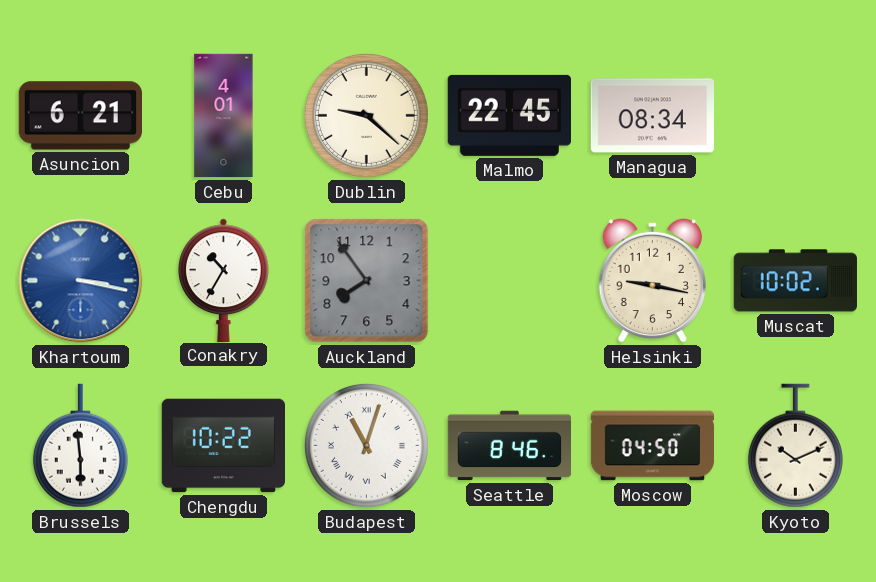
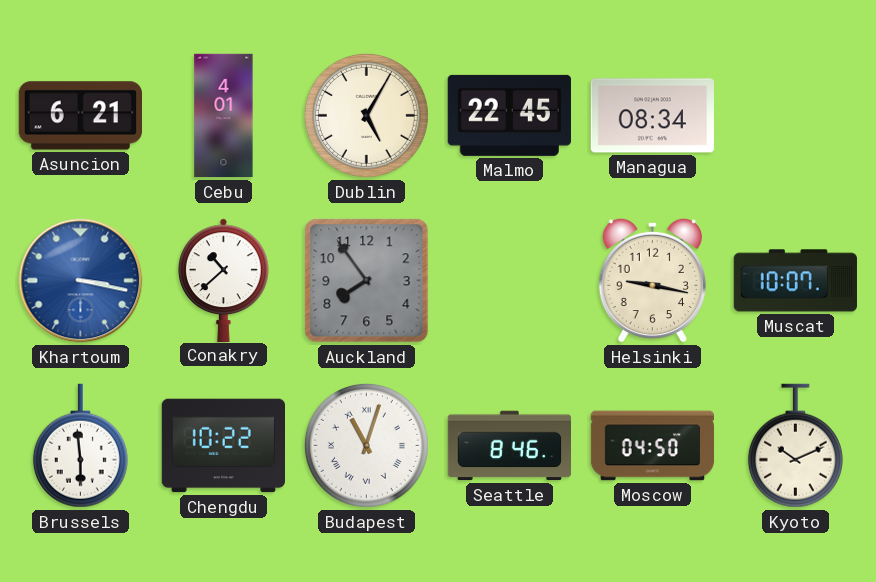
Dublin: 9:22 -> 5:05
Conakry: 10:35 -> 10:38
Muscat: 10:02 -> 10:07
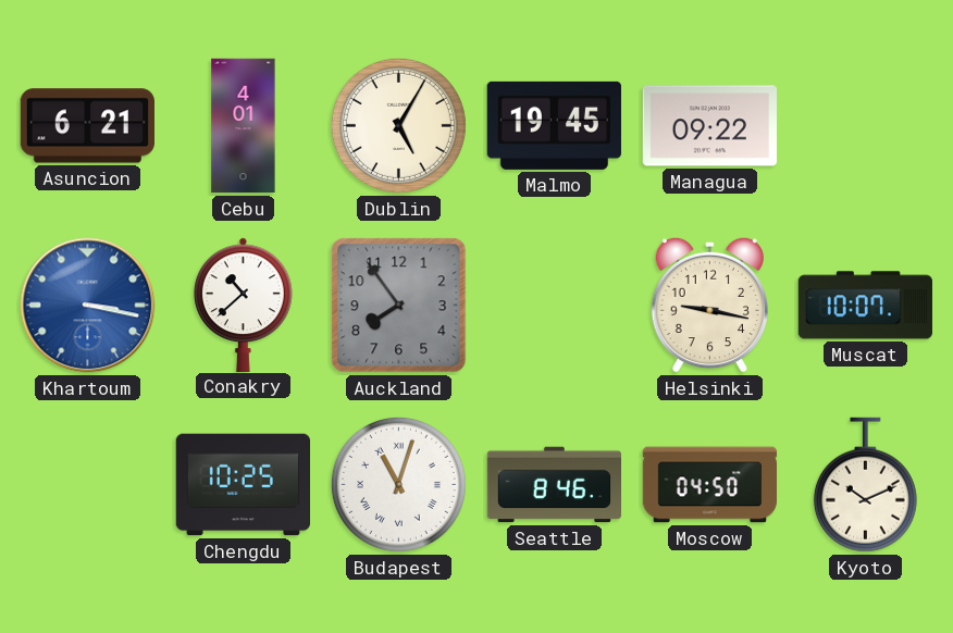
Malmo: 22:45 -> 19:45
Managua: 08:34 -> 09:22
Brussels: 5:59 -> none
Chengdu: 10:22 -> 10:25
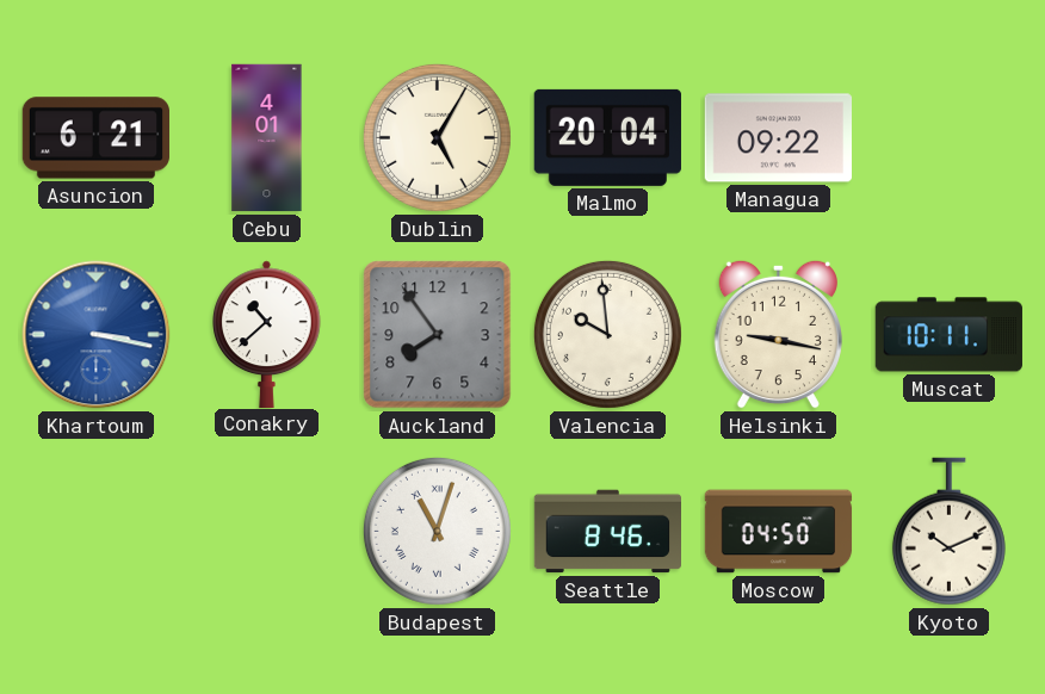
Malmo: 19:45 -> 20:04
Valencia: none -> 9:59
Muscat: 10:07 -> 10:11
Chengdu: 10:25 -> none
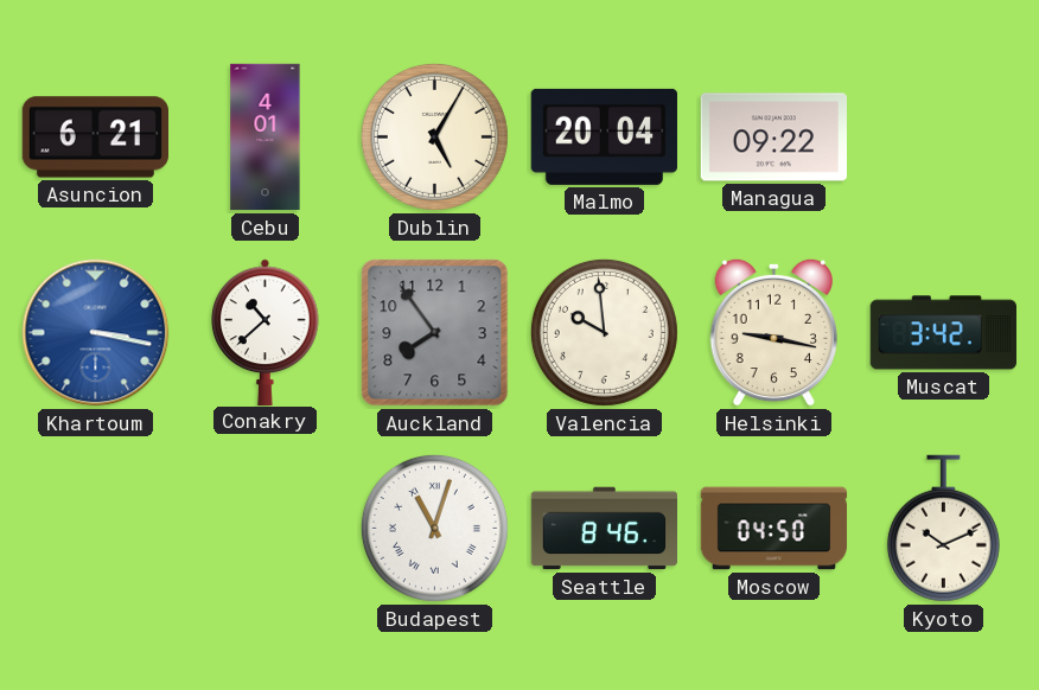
Muscat: 10:11 -> 3:42
